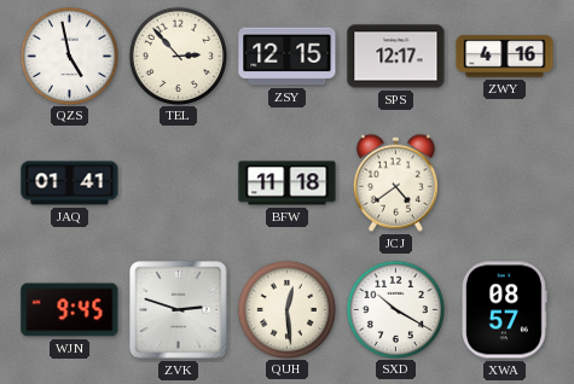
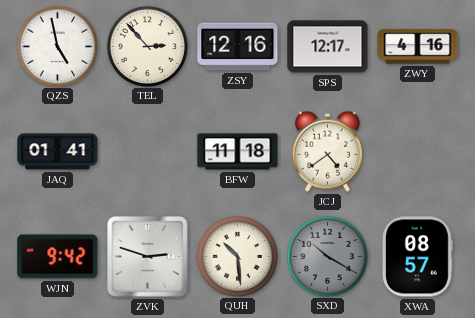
ZSY: 12:15 -> 12:16
WJN: 9:45 -> 9:42
QUH: 12:29 -> 10:29
SXD dial: white -> grey
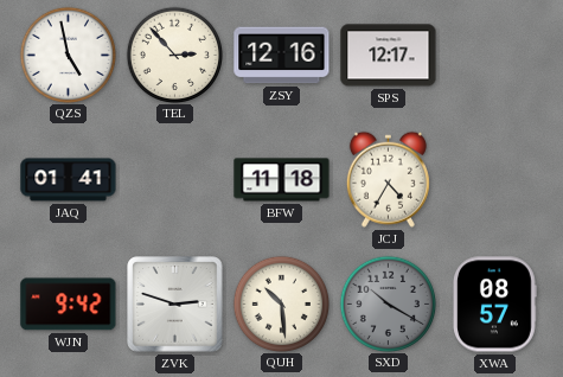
ZWY: 4:16 -> none
JCJ: 4:39 -> 4:35
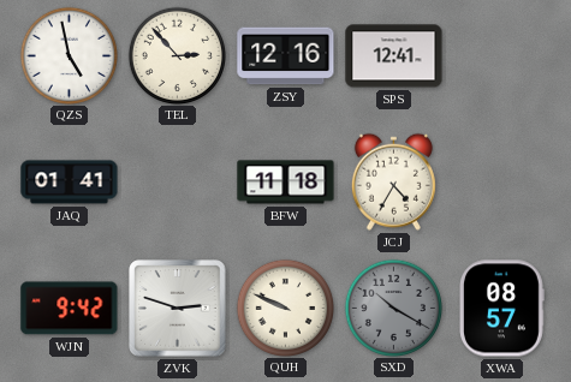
SPS: 12:17 -> 12:41
QUH: 10:29 -> 9:49
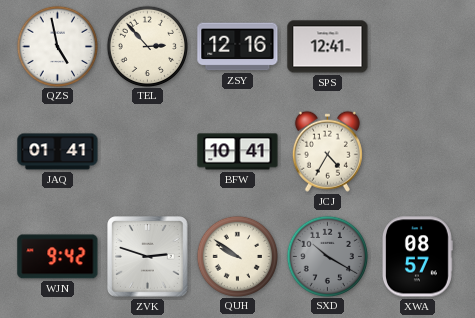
BFW: 11:18 -> 10:41
QUH: 9:49 -> 9:51
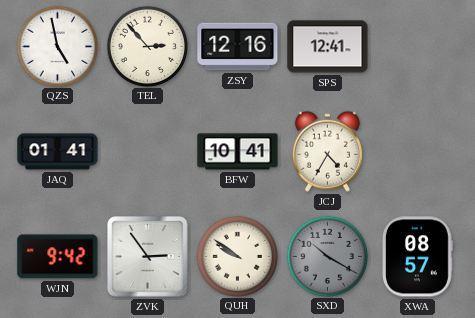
ZVK: 2:48 -> 2:54
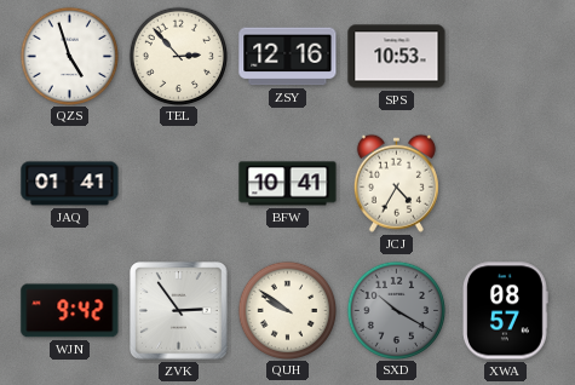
QZS: 4:58 -> 4:57
SPS: 12:41 -> 10:53
